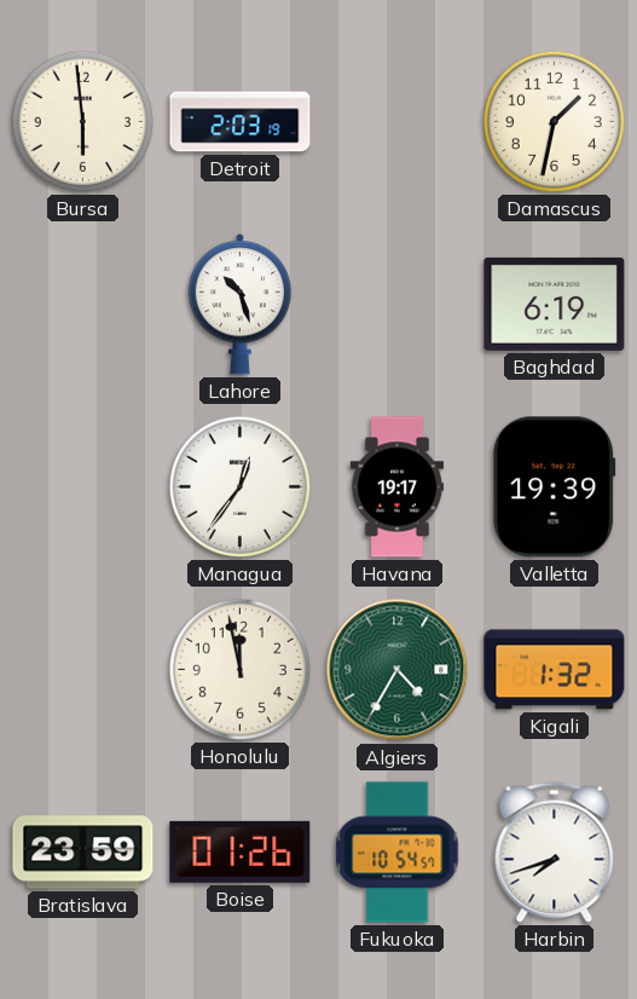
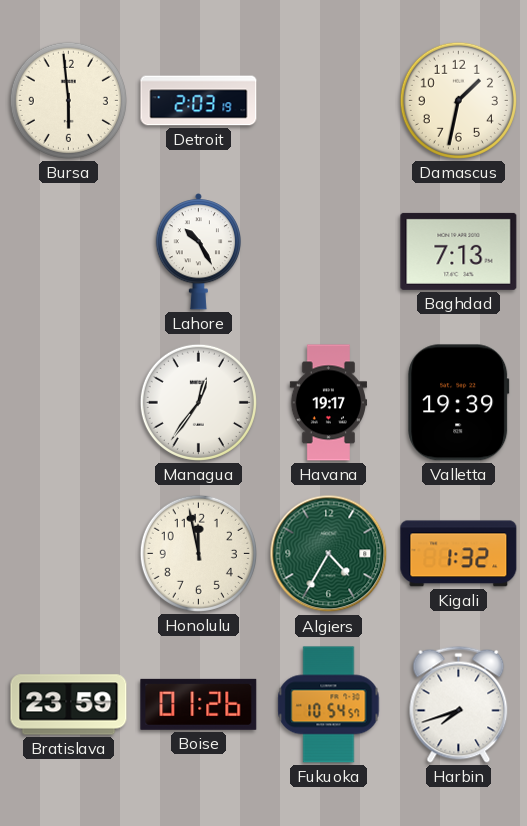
Lahore: 10:27 -> 10:25
Baghdad: 6:19 -> 7:13
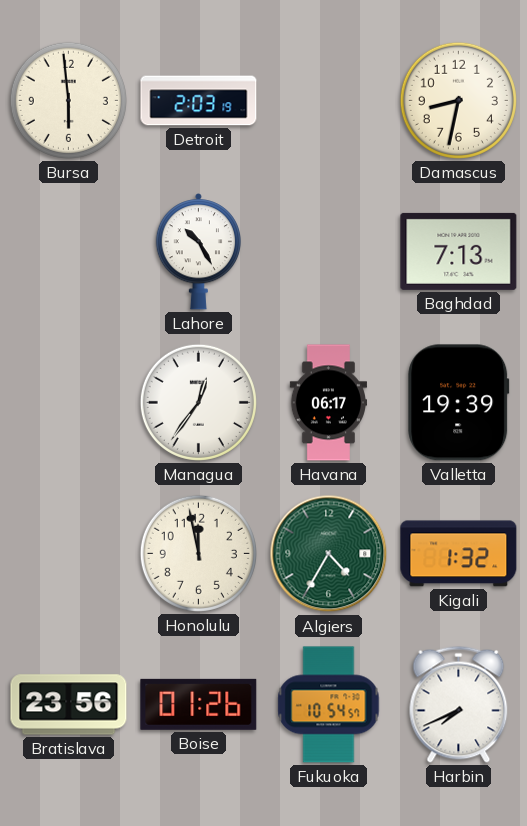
Damascus: 1:32 -> 8:32
Havana: 19:17 -> 06:17
Bratislava: 23:59 -> 23:56
Harbin: 7:42 -> 7:41
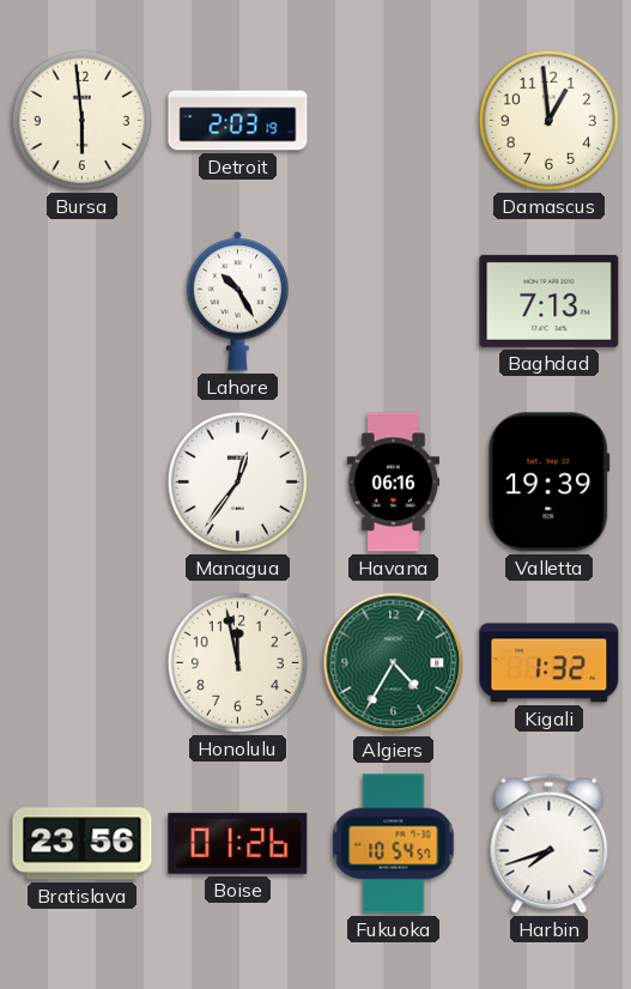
Damascus: 8:32 -> 12:59
Havana: 06:17 -> 06:16
Harbin: 7:41 -> 7:42
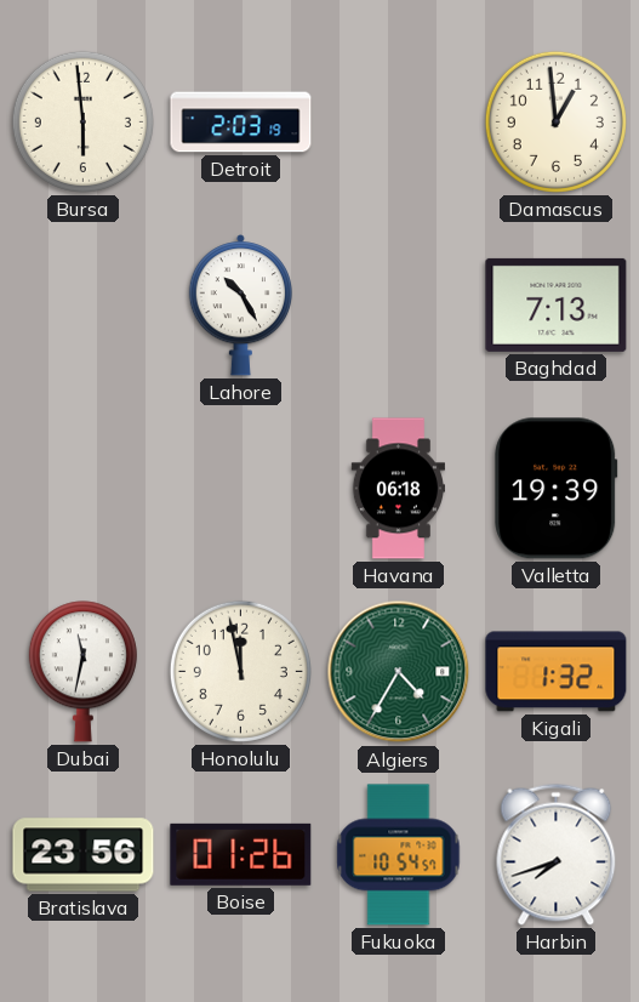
Managua: 12:36 -> none
Havana: 06:16 -> 06:18
Dubai: none -> 11:32
